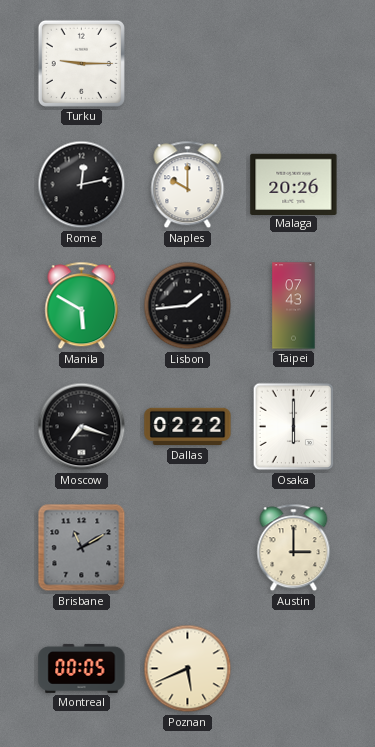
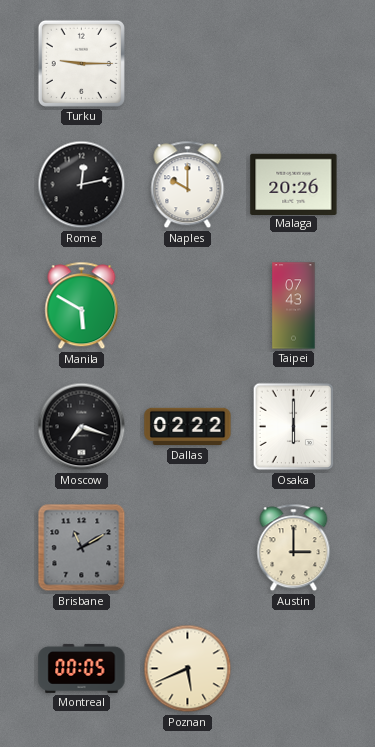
Lisbon: 1:44 -> none
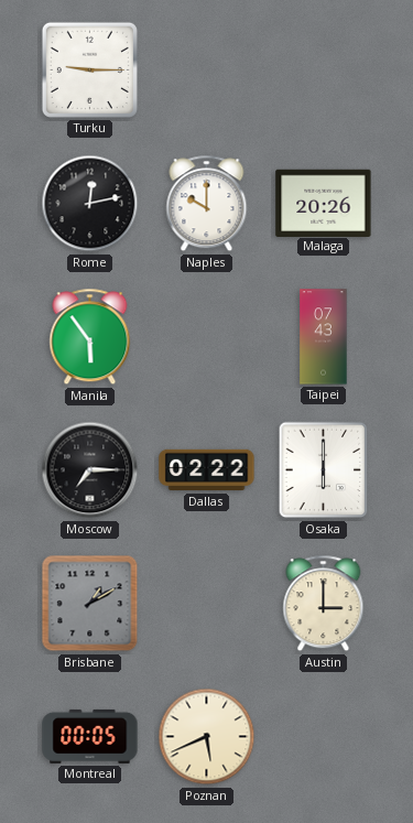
Manila: 5:50 -> 5:54
Moscow: 7:18 -> 7:15
Brisbane: 11:10 -> 1:10
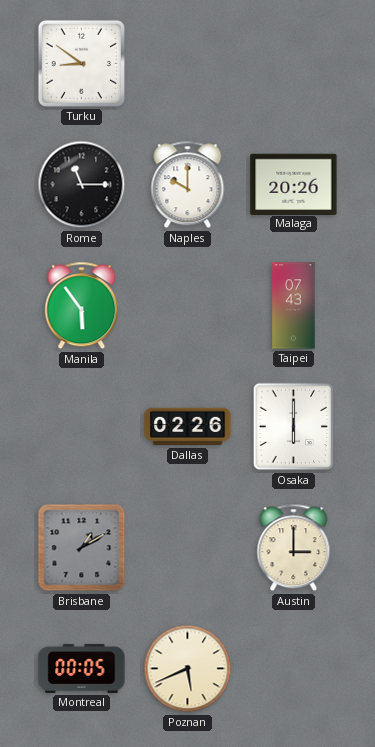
Turku: 9:15 -> 8:51
Rome: 12:13 -> 11:15
Moscow: 7:15 -> none
Dallas: 02:22 -> 02:26
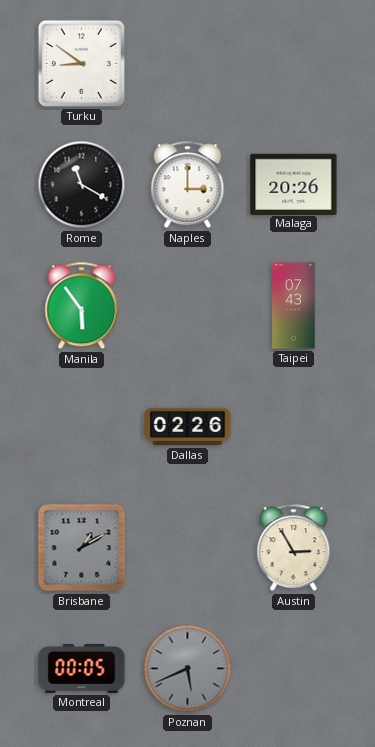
Rome: 11:15 -> 11:20
Naples: 10:00 -> 3:00
Osaka: 6:00 -> none
Austin: 3:00 -> 2:55
Poznan dial: cream -> grey
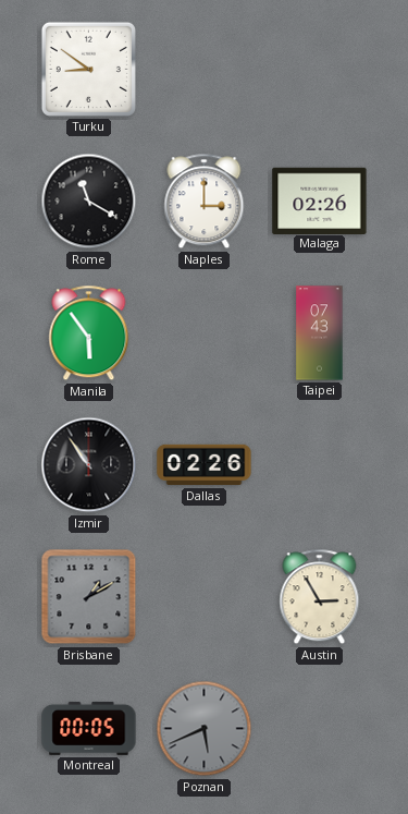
Malaga: 20:26 -> 02:26
Izmir: none -> 10:54
